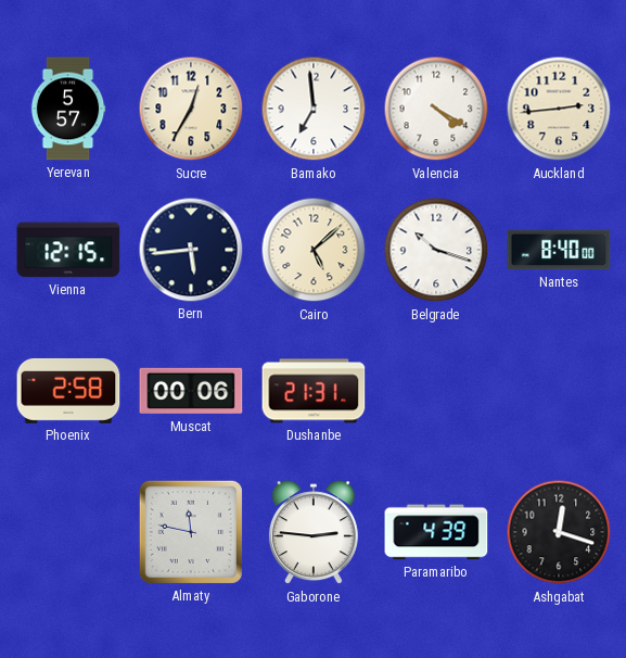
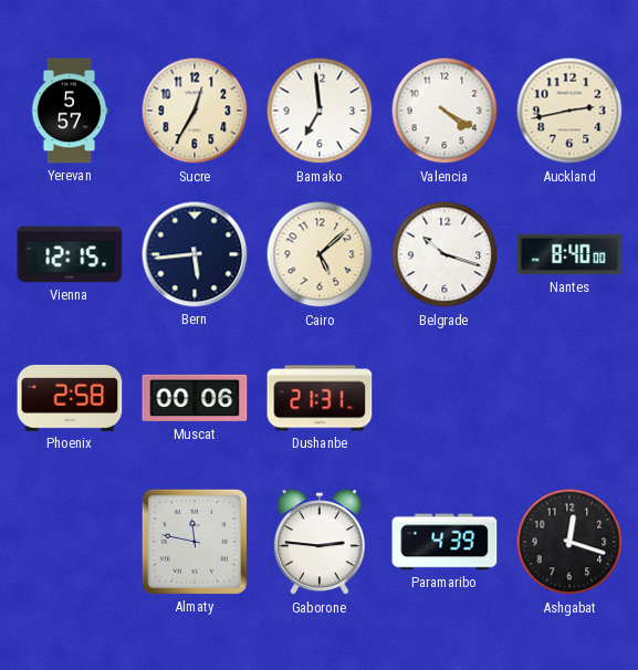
Auckland: 2:44 -> 2:43
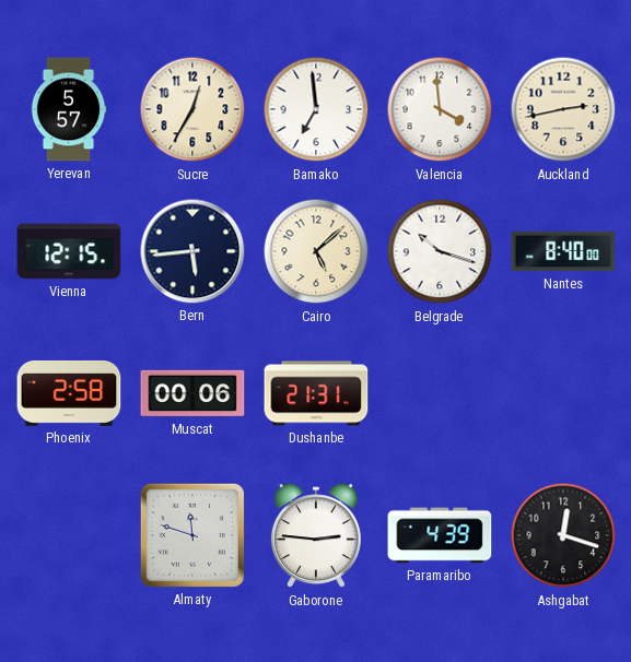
Valencia: 4:20 -> 3:59
Almaty: 11:47 -> 11:48
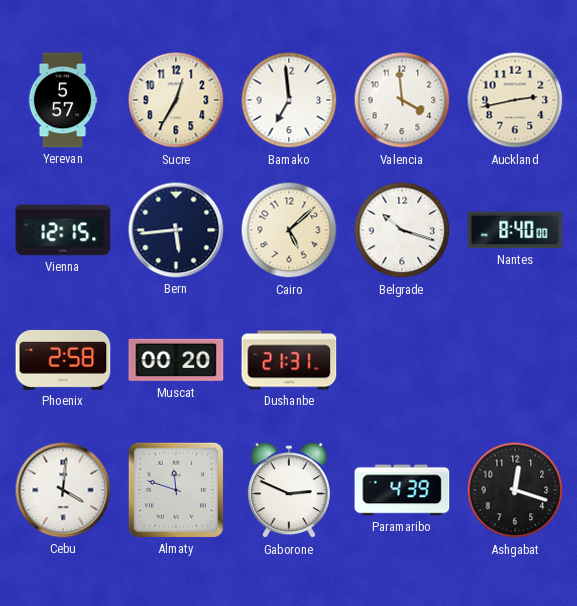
Muscat: 00:06 -> 00:20
Cebu: none -> 4:01
Gaborone: 2:46 -> 2:49
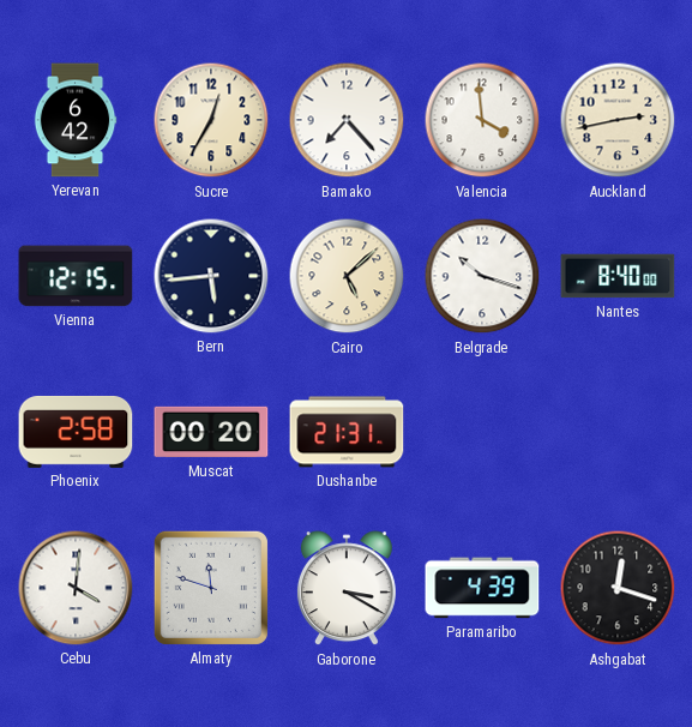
Yerevan: 5:57 -> 6:42
Bamako: 6:59 -> 7:23
Gaborone: 2:49 -> 3:20
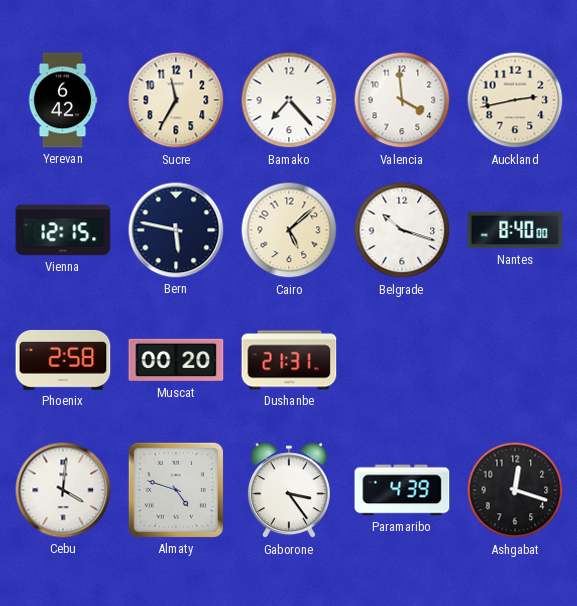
Sucre: 12:35 -> 11:35
Bern: 5:44 -> 5:47
Almaty: 11:48 -> 4:48
Gaborone: 3:20 -> 3:24
